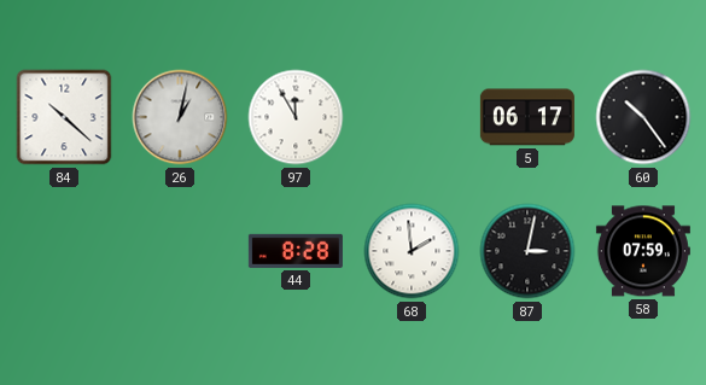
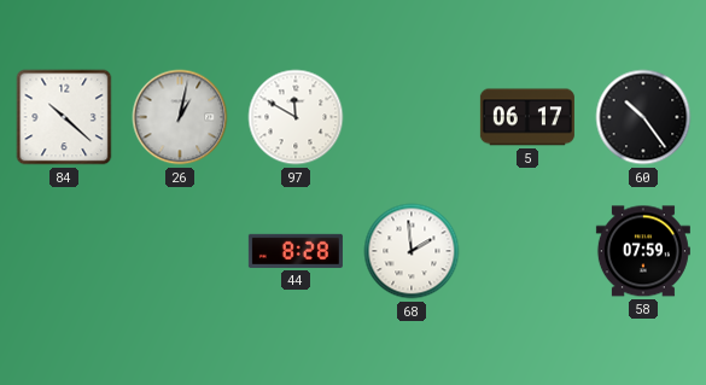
97: 11:55 -> 11:50
87: 3:02 -> none
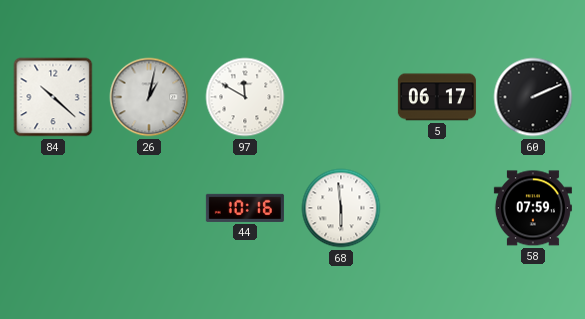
60: 10:24 -> 2:11
44: 8:28 -> 10:16
68: 1:59 -> 5:59
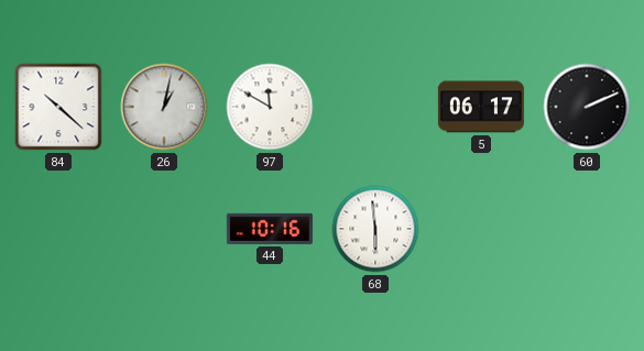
58: 07:59 -> none
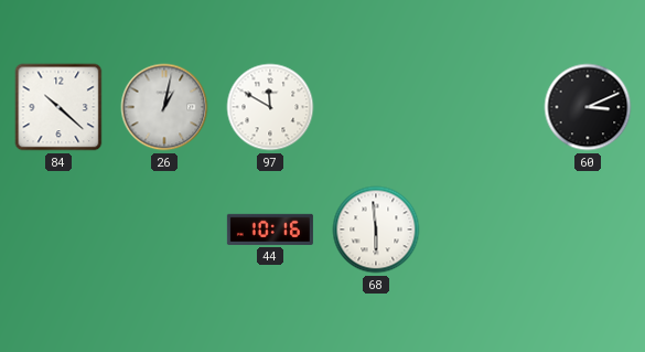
5: 06:17 -> none
60: 2:11 -> 3:11
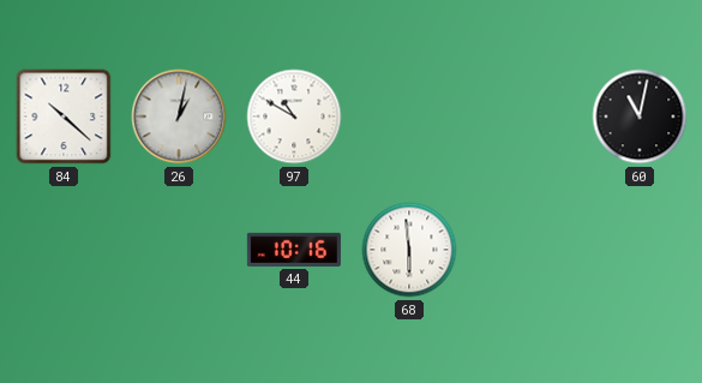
97: 11:50 -> 10:50
60: 3:11 -> 11:02
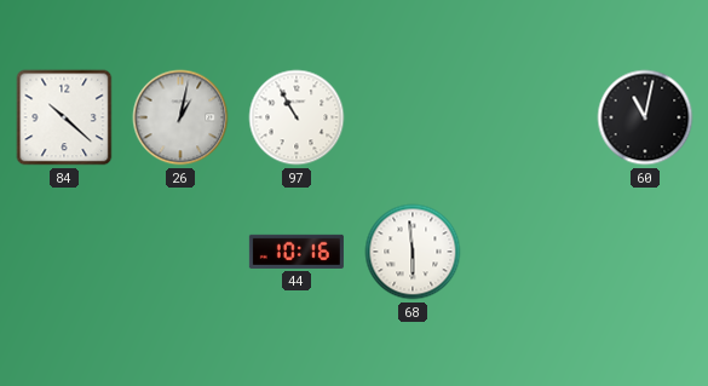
97: 10:50 -> 10:55
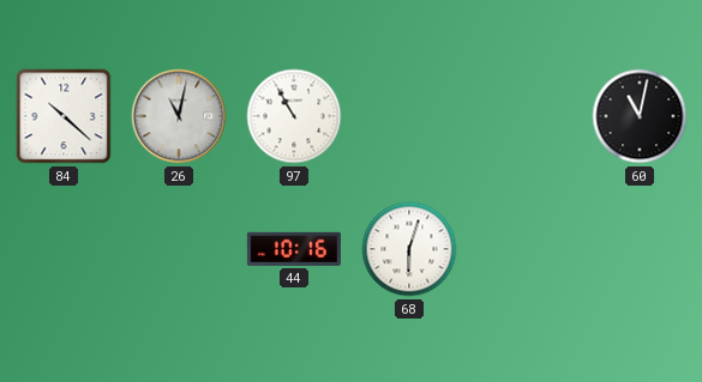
26: 1:02 -> 11:02
68: 5:59 -> 6:03
